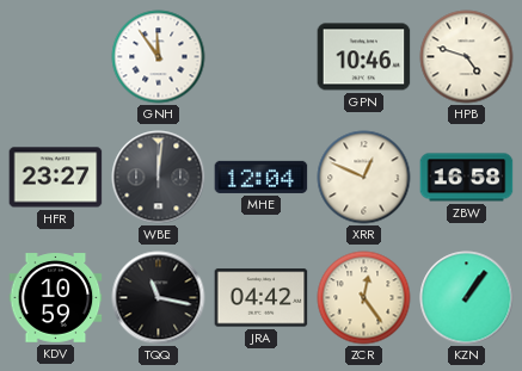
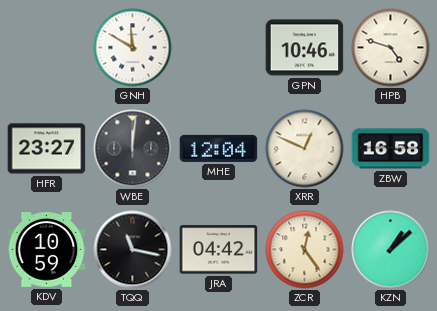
GNH: 11:54 -> 11:50
KZN: 1:06 -> 1:08
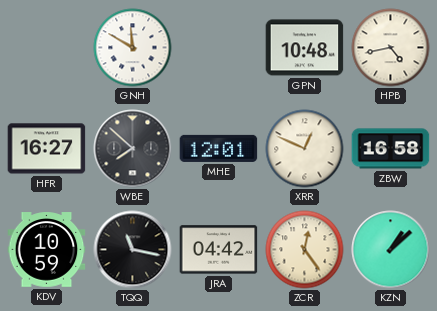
GPN: 10:46 -> 10:48
HPB: 4:48 -> 4:43
HFR: 23:27 -> 16:27
WBE: 12:01 -> 7:52
MHE: 12:04 -> 12:01
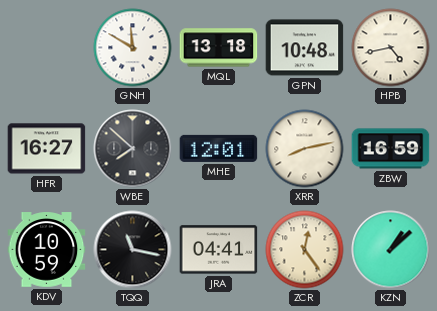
MQL: none -> 13:18
XRR: 12:49 -> 8:13
ZBW: 16:58 -> 16:59
JRA: 04:42 -> 04:41
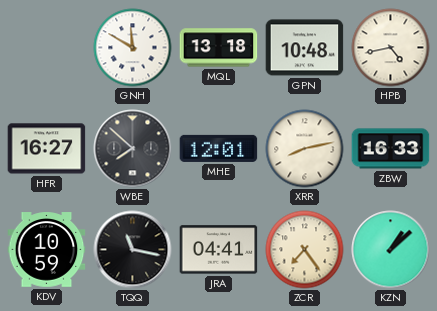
ZBW: 16:59 -> 16:33
ZCR: 12:24 -> 7:24
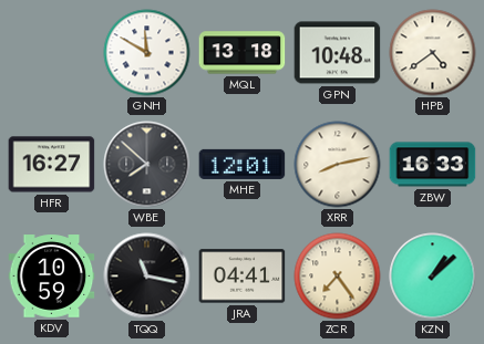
HPB: 4:43 -> 4:39
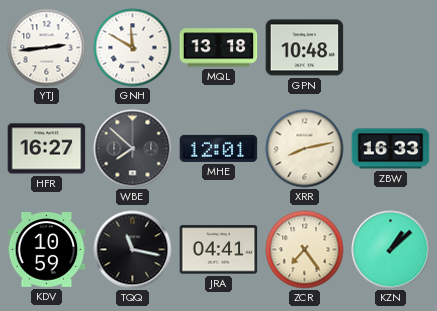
YTJ: none -> 2:44
HPB: 4:39 -> none
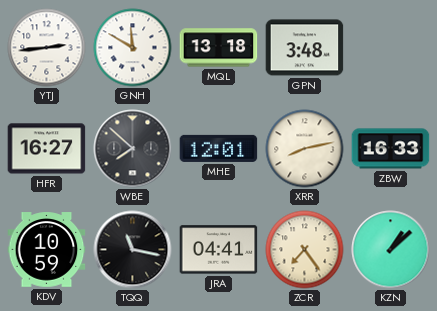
GPN: 10:48 -> 3:48
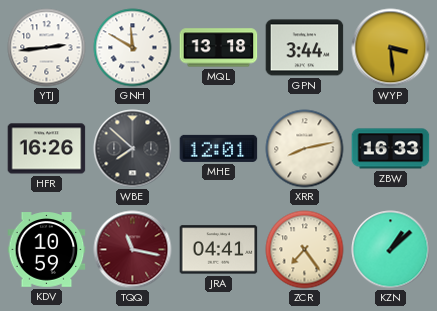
GPN: 3:48 -> 3:44
WYP: none -> 3:29
HFR: 16:27 -> 16:26
TQQ dial: black -> burgundy
